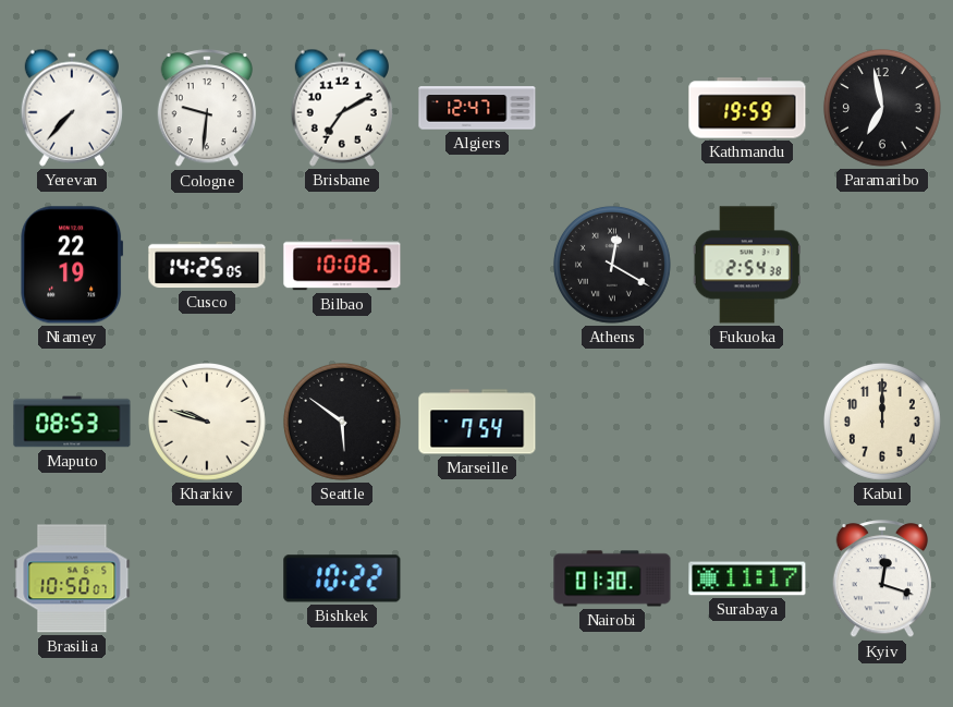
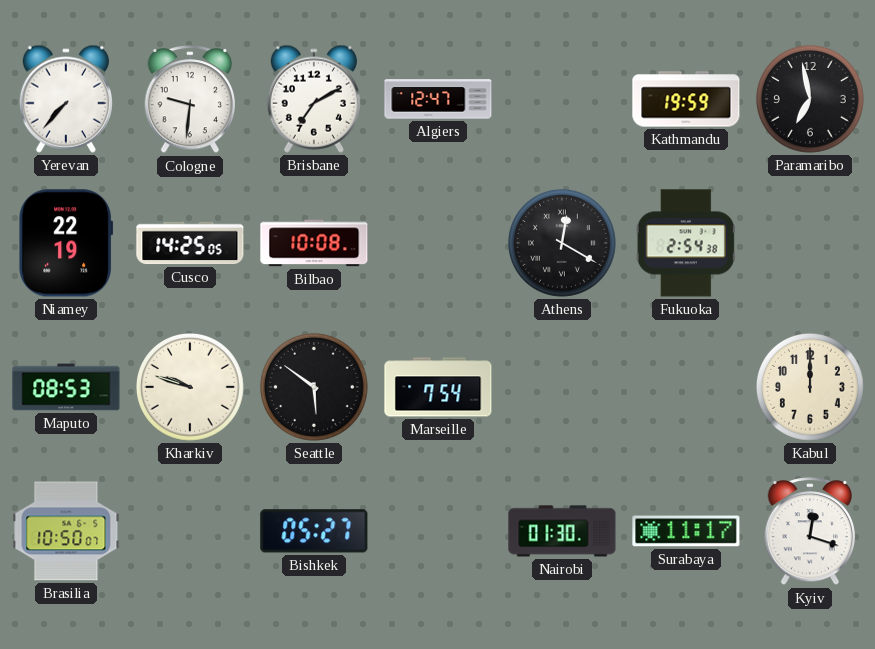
Bishkek: 10:22 -> 05:27
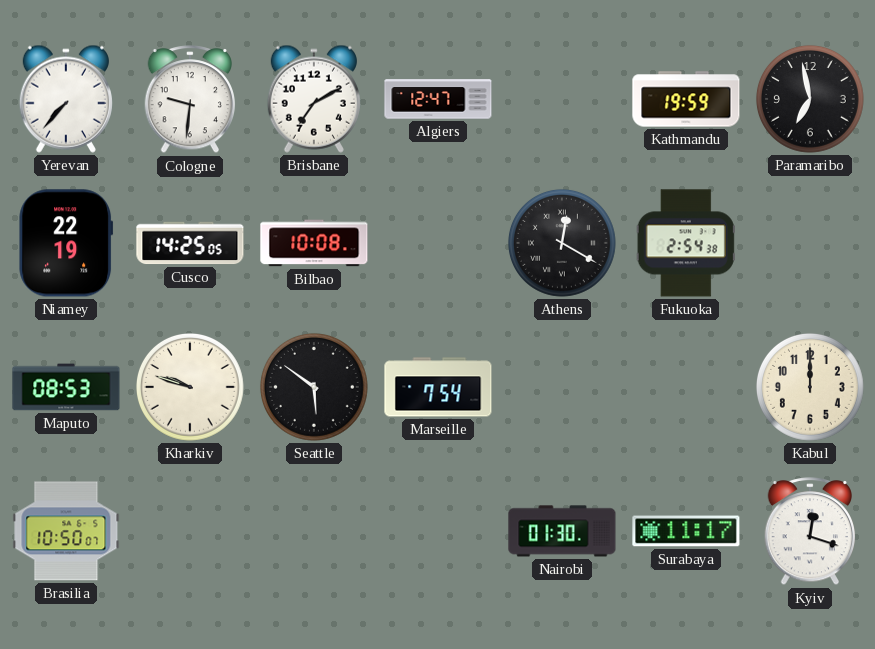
Bishkek: 05:27 -> none
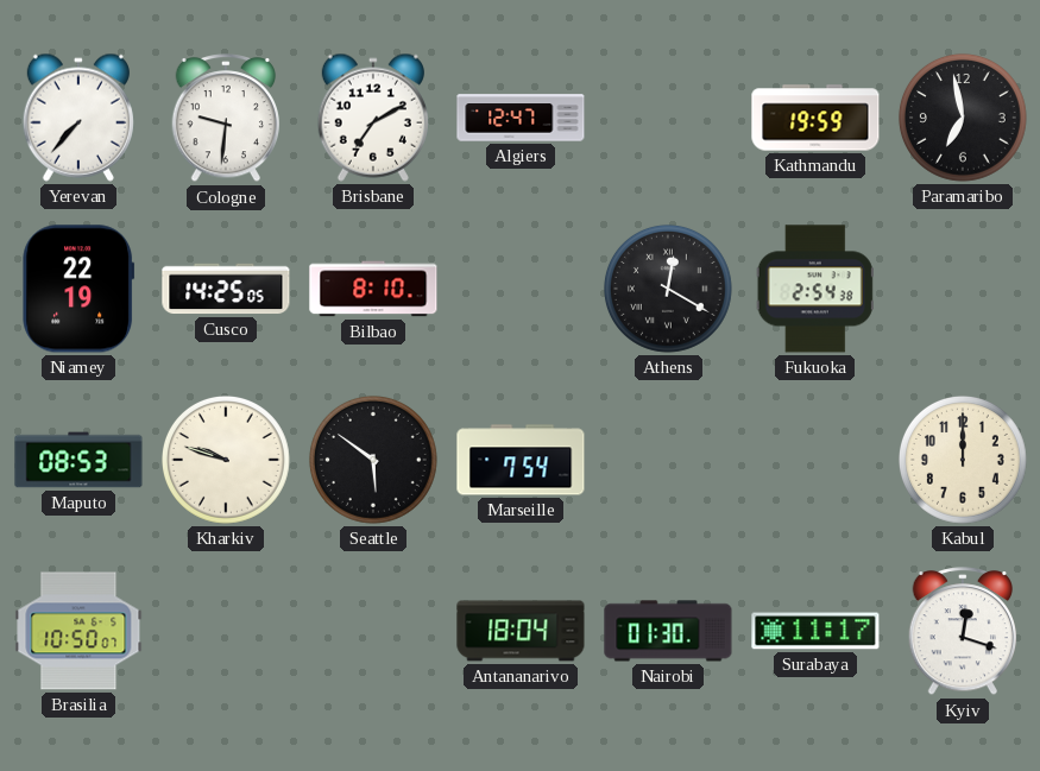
Bilbao: 10:08 -> 8:10
Antananarivo: none -> 18:04
